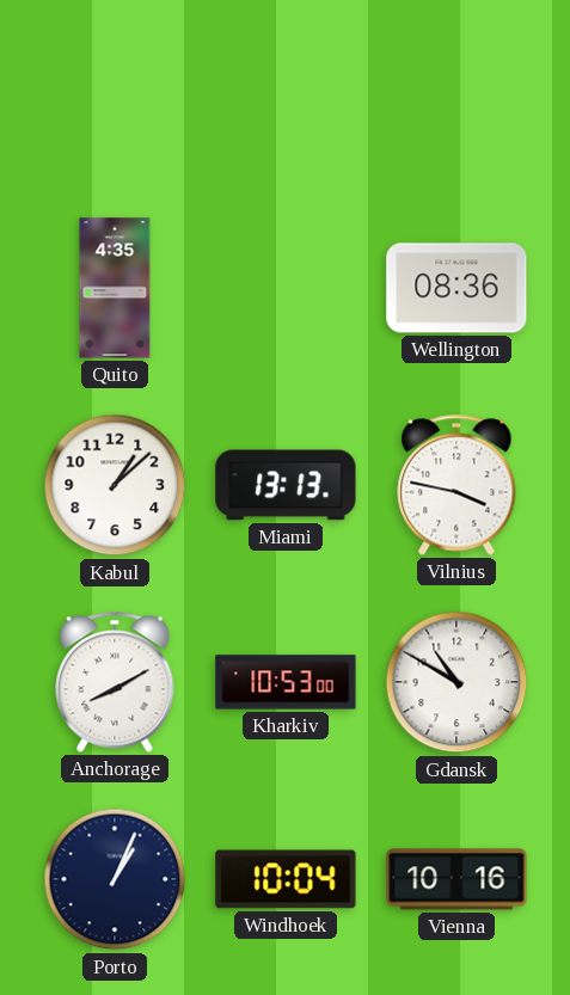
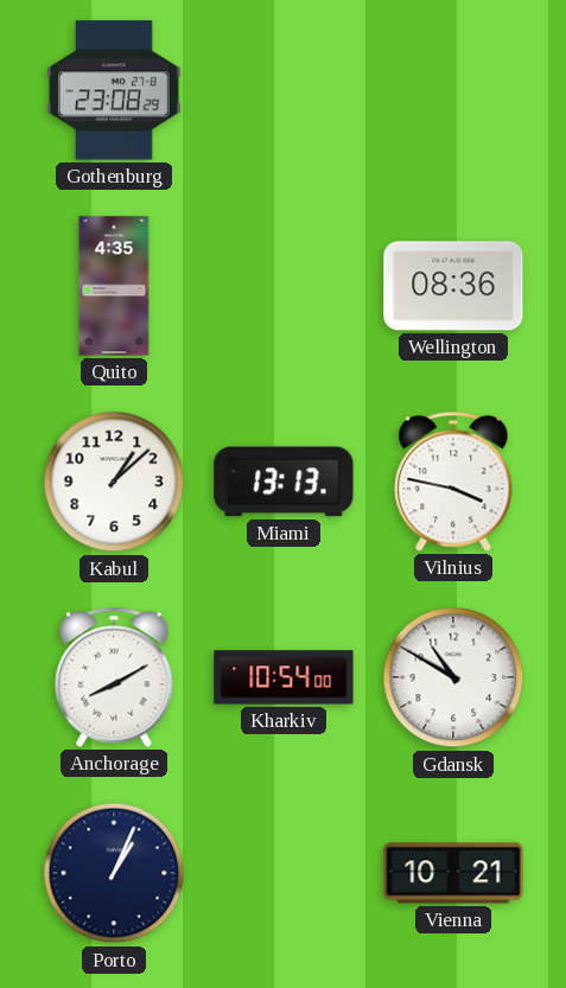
Gothenburg: none -> 23:08
Kharkiv: 10:53 -> 10:54
Windhoek: 10:04 -> none
Vienna: 10:16 -> 10:21
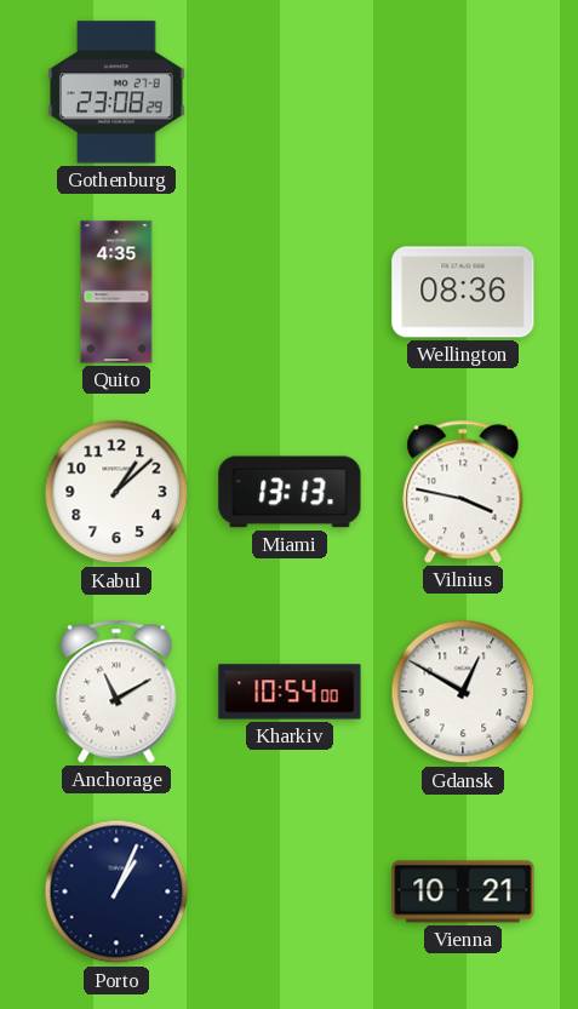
Anchorage: 8:10 -> 11:10
Gdansk: 10:50 -> 12:50
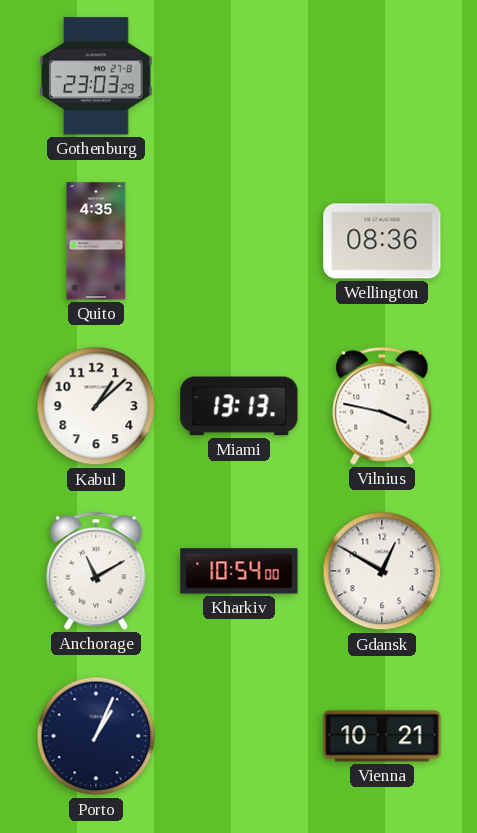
Gothenburg: 23:08 -> 23:03
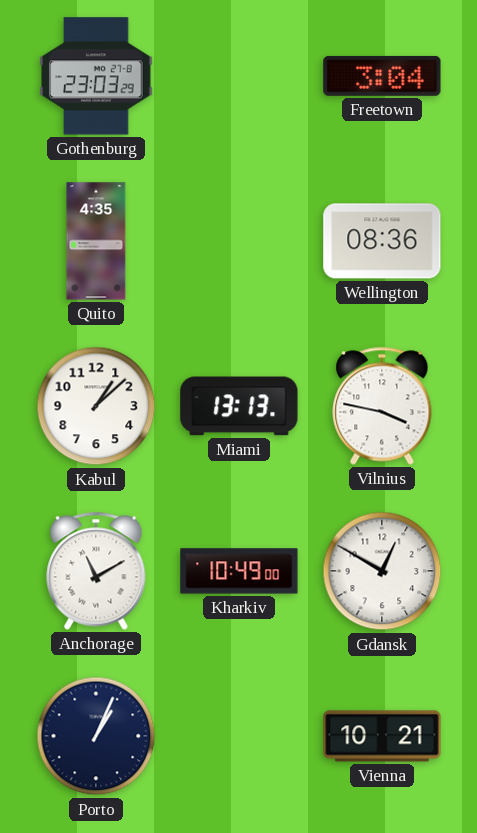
Freetown: none -> 3:04
Kharkiv: 10:54 -> 10:49
